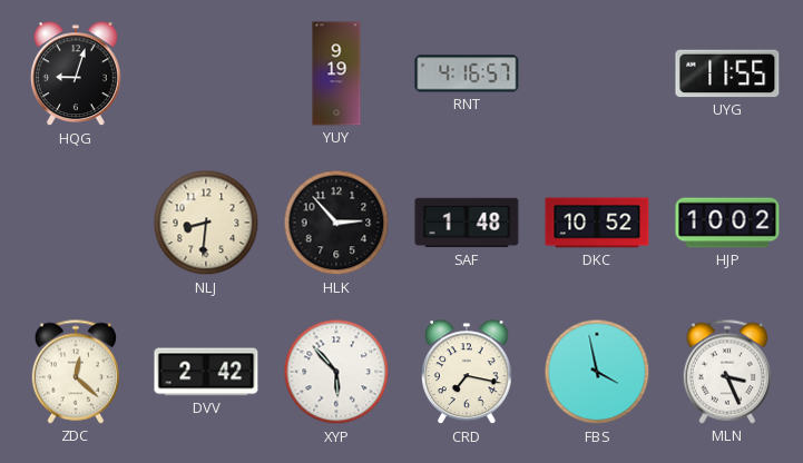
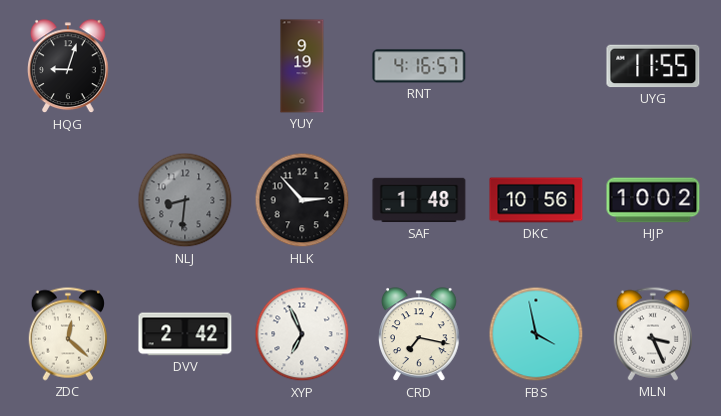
NLJ dial: cream -> grey
DKC: 10:52 -> 10:56
XYP: 5:53 -> 6:56
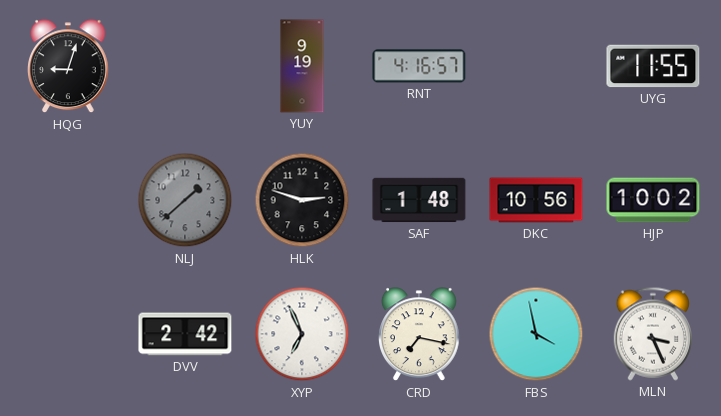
NLJ: 8:31 -> 1:38
HLK: 2:53 -> 2:48
ZDC: 12:22 -> none
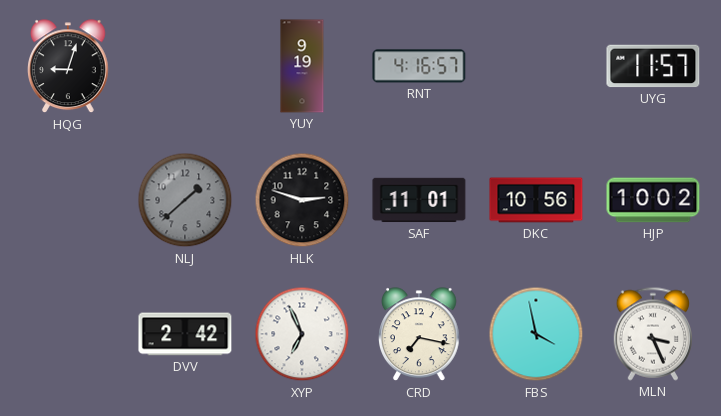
UYG: 11:55 -> 11:57
SAF: 1:48 -> 11:01
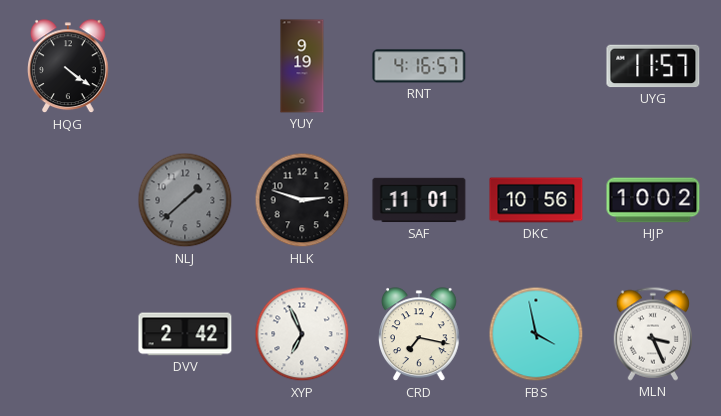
HQG: 9:03 -> 4:21
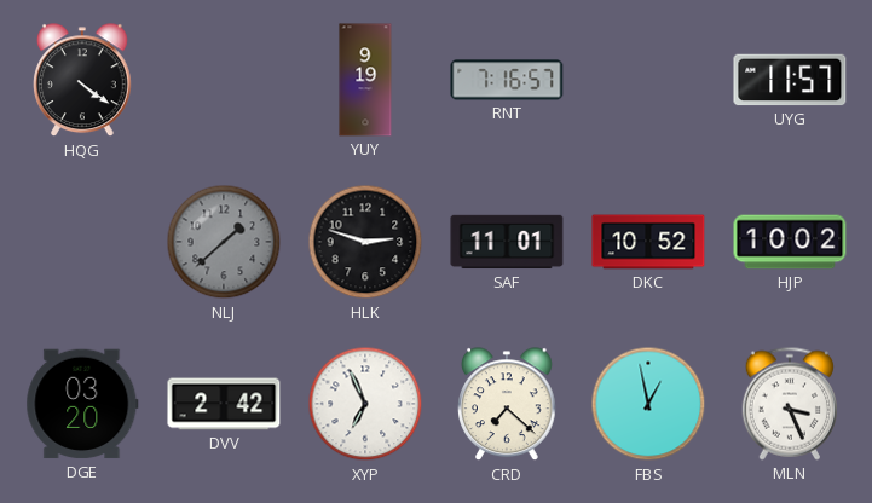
RNT: 4:16 -> 7:16
DKC: 10:56 -> 10:52
DGE: none -> 03:20
CRD: 7:17 -> 7:22
FBS: 3:58 -> 12:58
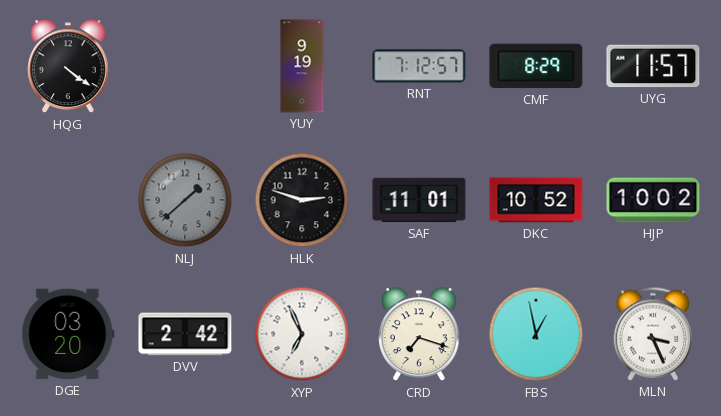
RNT: 7:16 -> 7:12
CMF: none -> 8:29
CRD: 7:22 -> 7:18
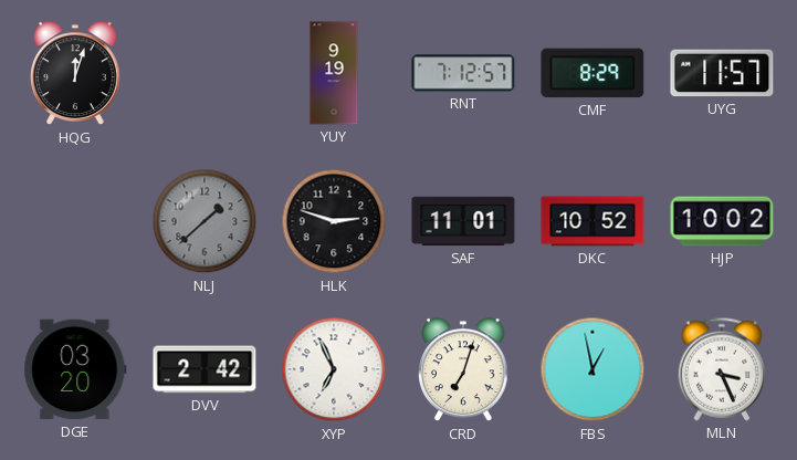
HQG: 4:21 -> 12:03
CRD: 7:18 -> 7:03
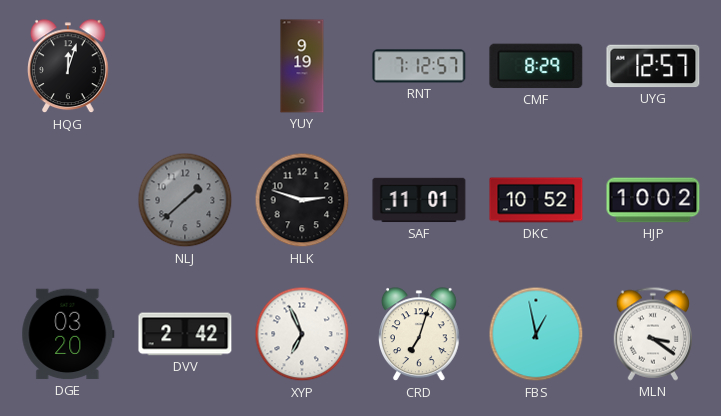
UYG: 11:57 -> 12:57
MLN: 3:26 -> 3:21
